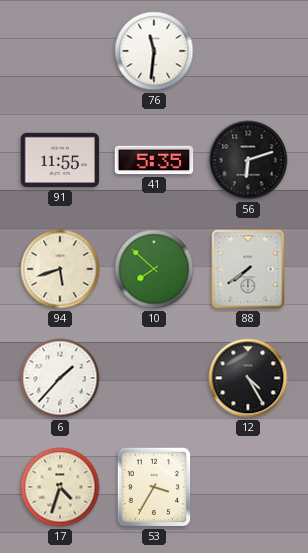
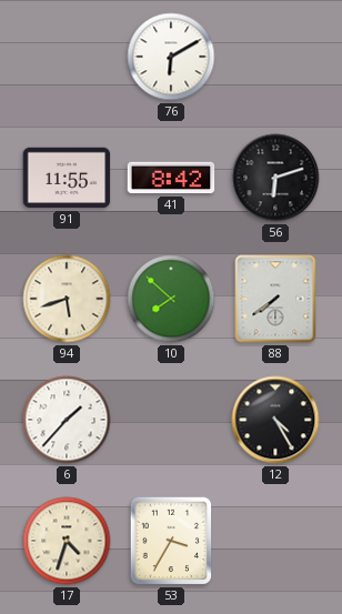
76: 11:31 -> 6:10
41: 5:35 -> 8:42
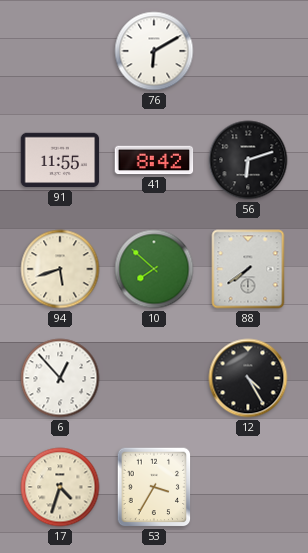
6: 1:37 -> 12:53
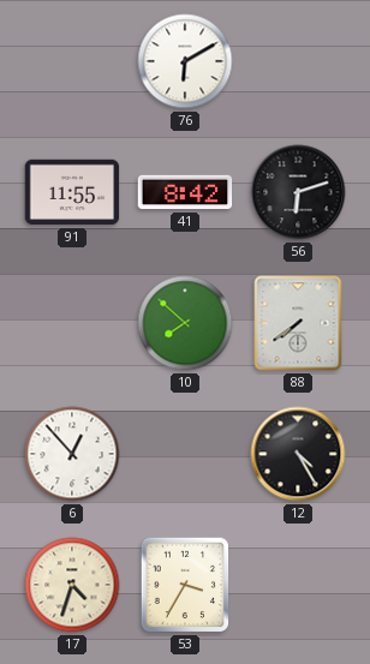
94: 5:42 -> none
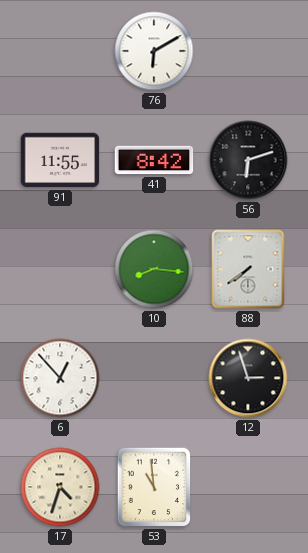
10: 7:52 -> 8:16
12: 4:25 -> 2:57
53: 3:35 -> 10:59
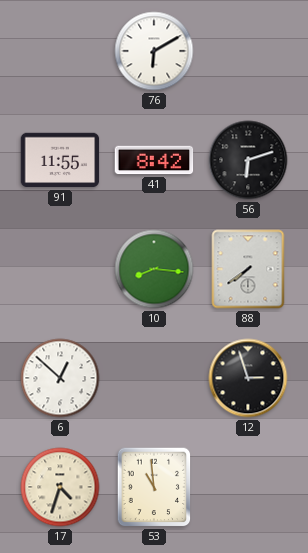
6: 12:53 -> 12:52
